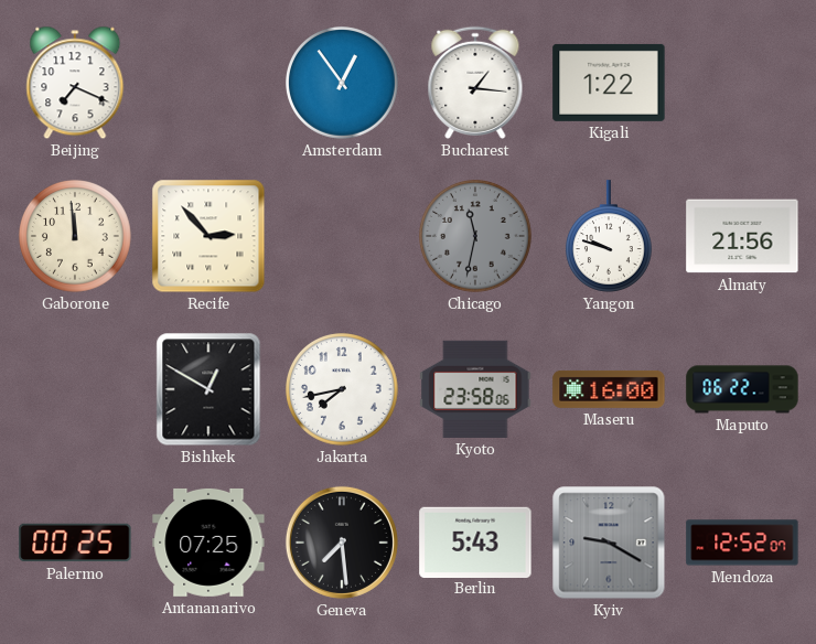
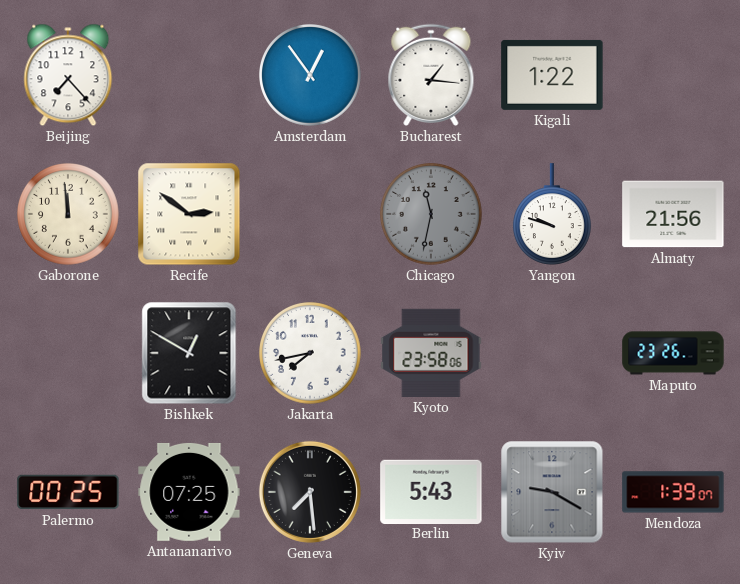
Beijing: 7:19 -> 7:23
Recife: 2:53 -> 2:51
Maseru: 16:00 -> none
Maputo: 06:22 -> 23:26
Mendoza: 12:52 -> 1:39
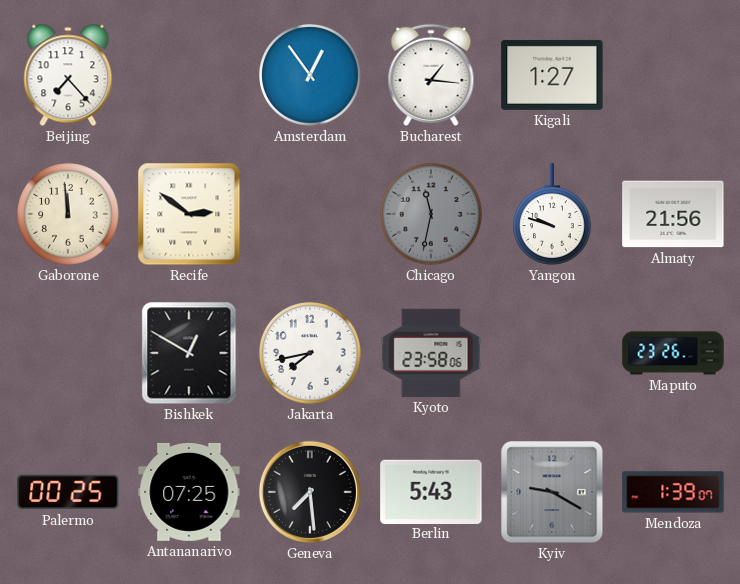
Kigali: 1:22 -> 1:27
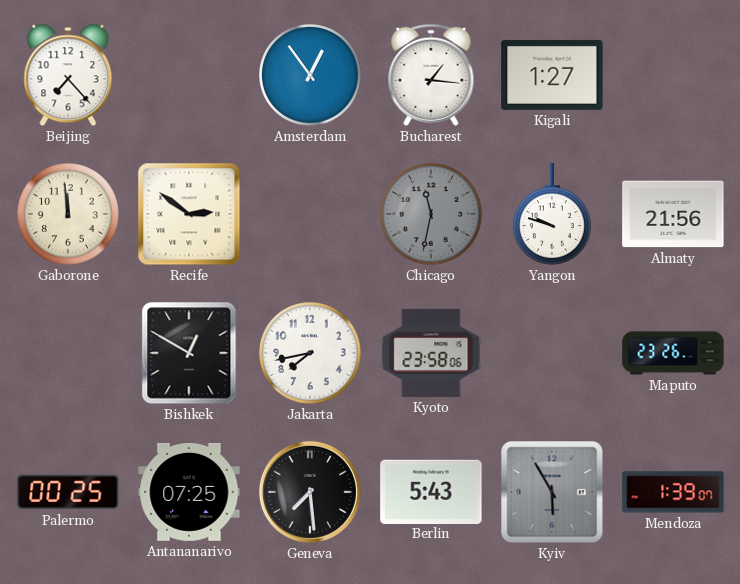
Kyiv: 9:20 -> 5:55
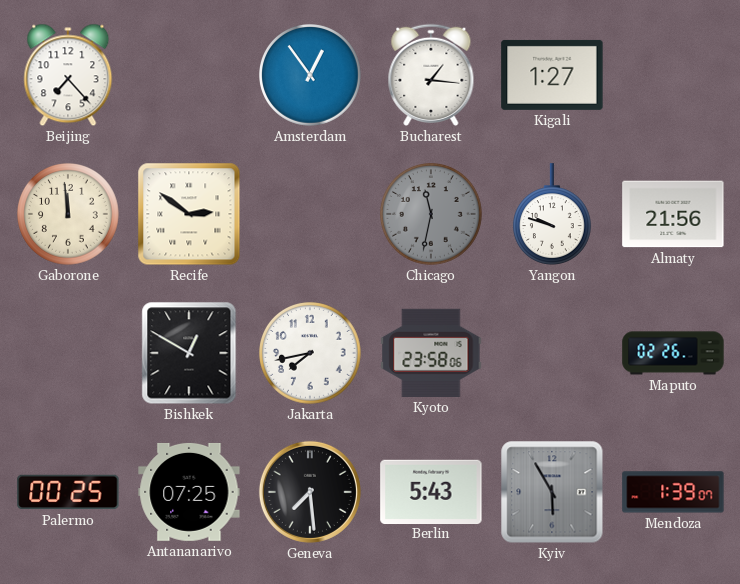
Maputo: 23:26 -> 02:26
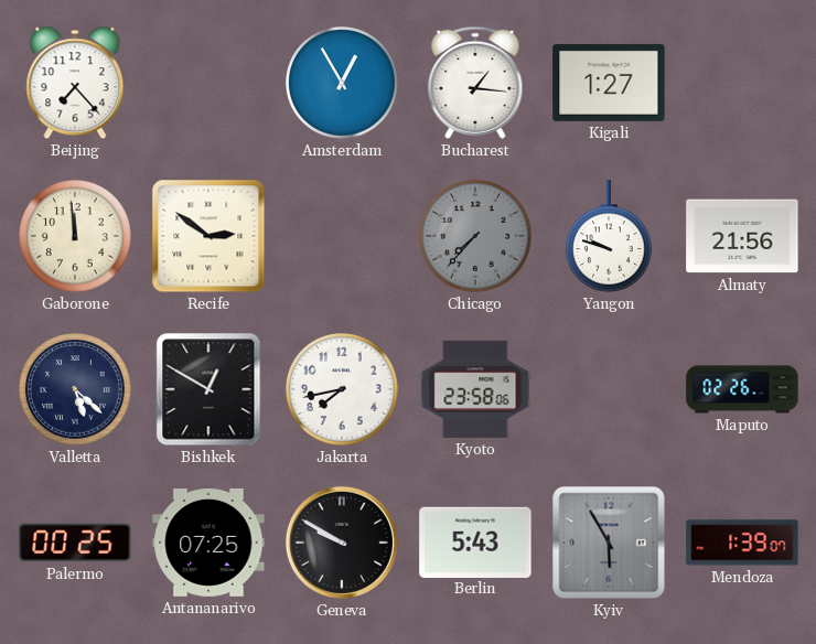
Amsterdam: 12:54 -> 12:55
Chicago: 11:32 -> 7:37
Valletta: none -> 5:22
Geneva: 7:29 -> 9:50
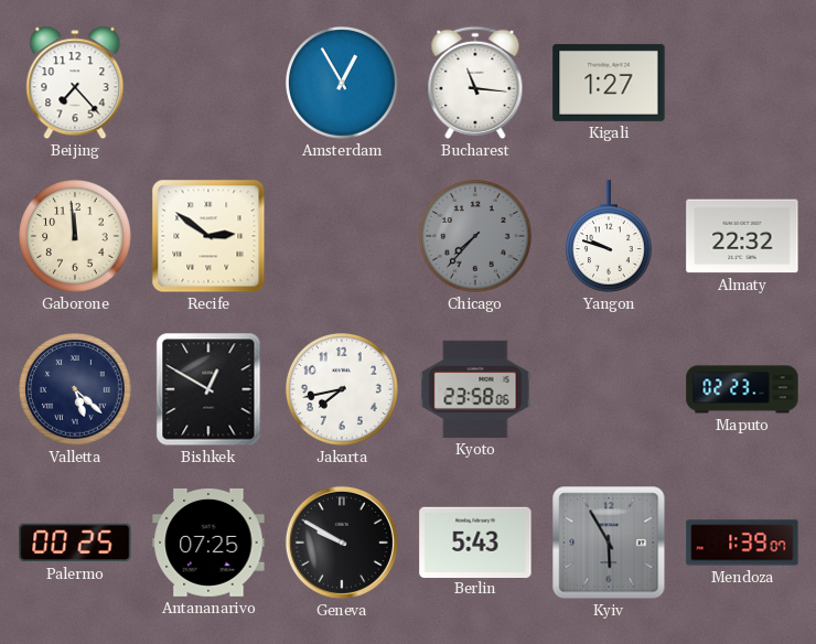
Bucharest: 1:16 -> 11:16
Almaty: 21:56 -> 22:32
Maputo: 02:26 -> 02:23
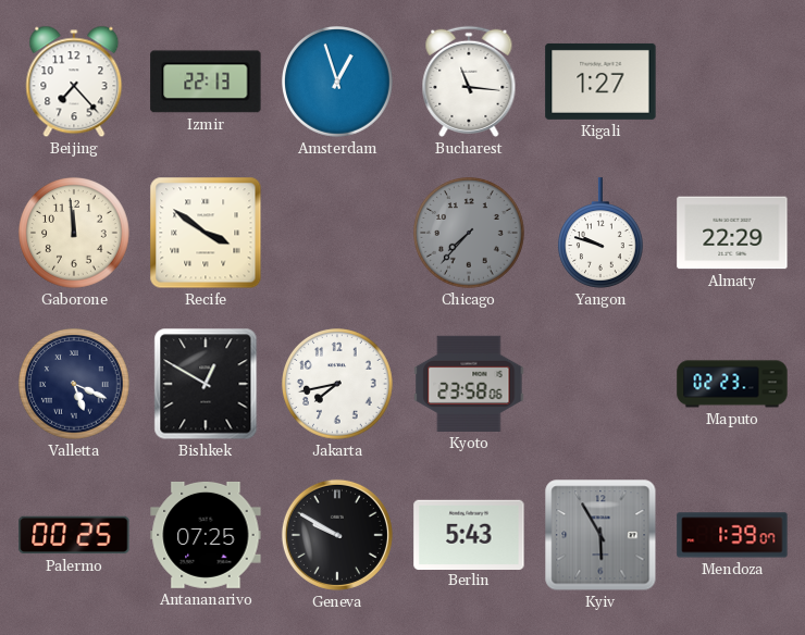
Izmir: none -> 22:13
Amsterdam: 12:55 -> 12:57
Recife: 2:51 -> 3:51
Almaty: 22:32 -> 22:29
Valletta: 5:22 -> 5:19
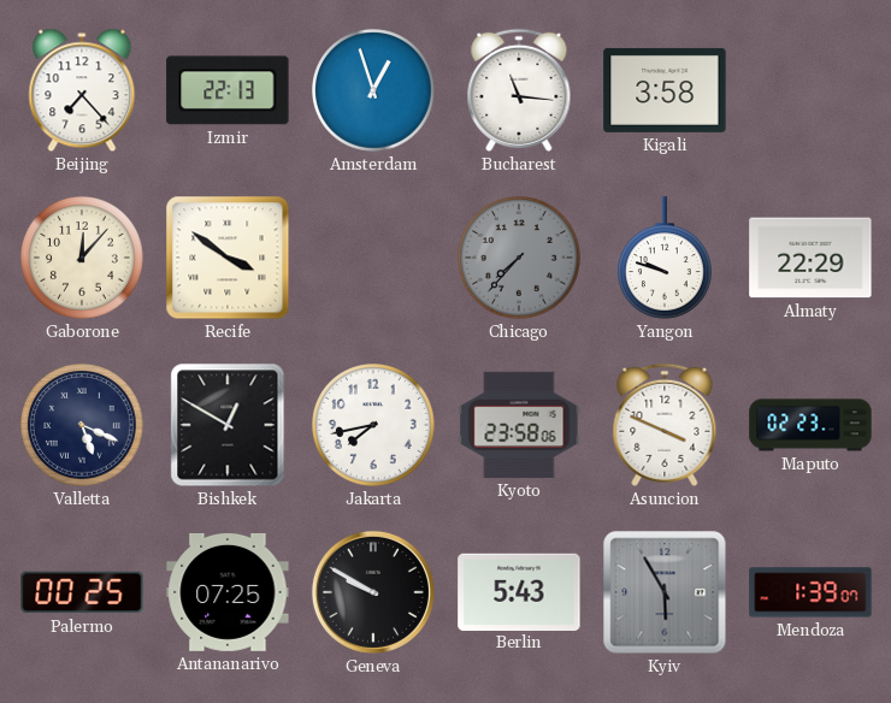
Kigali: 1:27 -> 3:58
Gaborone: 11:59 -> 12:07
Asuncion: none -> 3:49
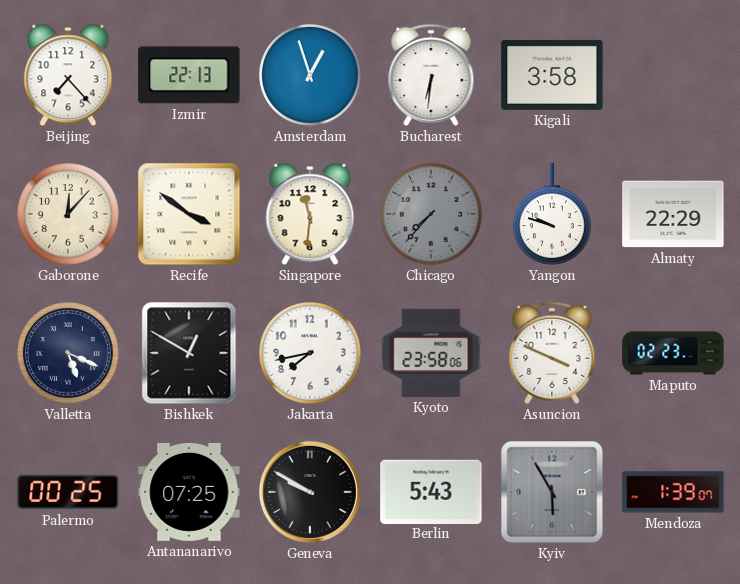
Bucharest: 11:16 -> 6:31
Singapore: none -> 11:31
